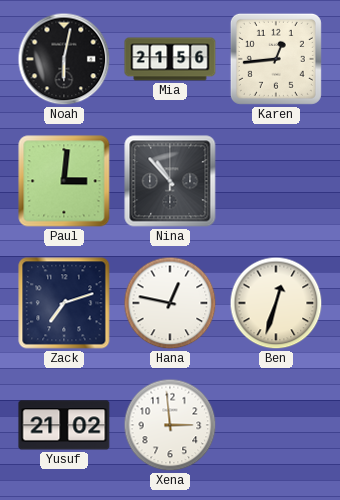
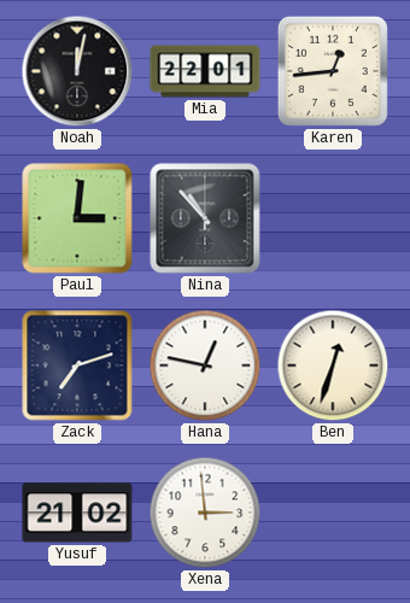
Noah: 6:02 -> 12:02
Mia: 21:56 -> 22:01
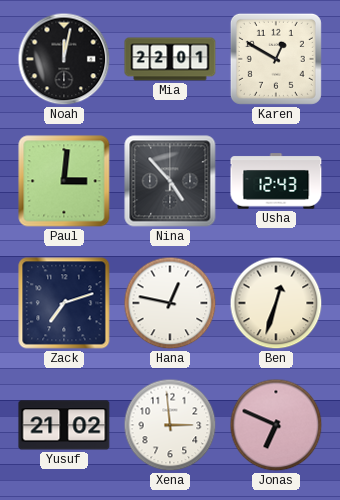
Karen: 12:44 -> 12:50
Nina: 10:53 -> 4:53
Usha: none -> 12:43
Jonas: none -> 6:49
